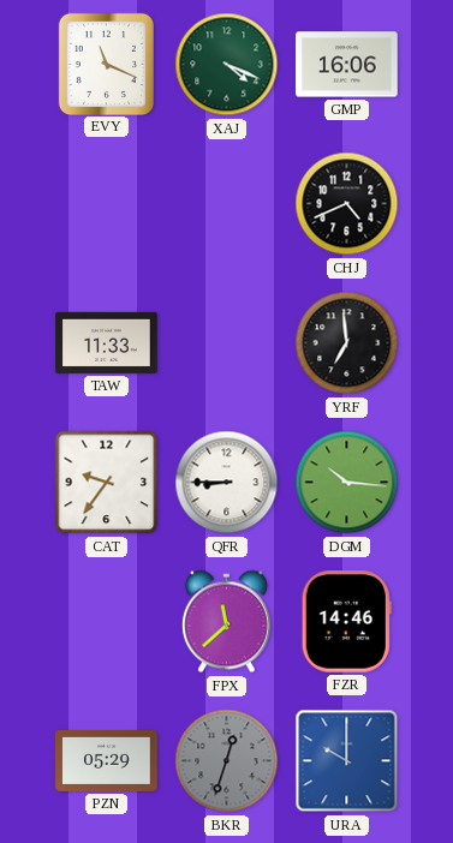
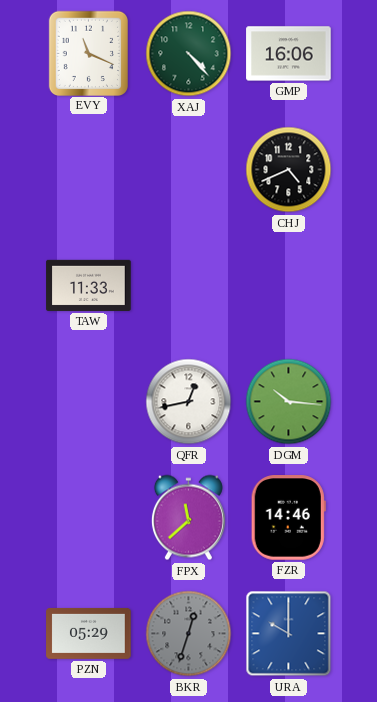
XAJ: 4:19 -> 4:23
YRF: 6:59 -> none
CAT: 9:36 -> none
QFR: 8:45 -> 12:43
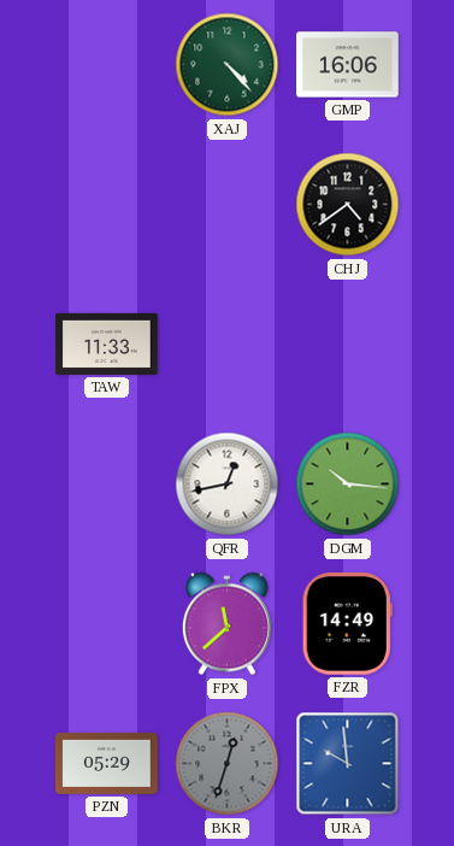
EVY: 11:19 -> none
CHJ: 4:41 -> 4:39
FZR: 14:46 -> 14:49
URA: 10:00 -> 9:59
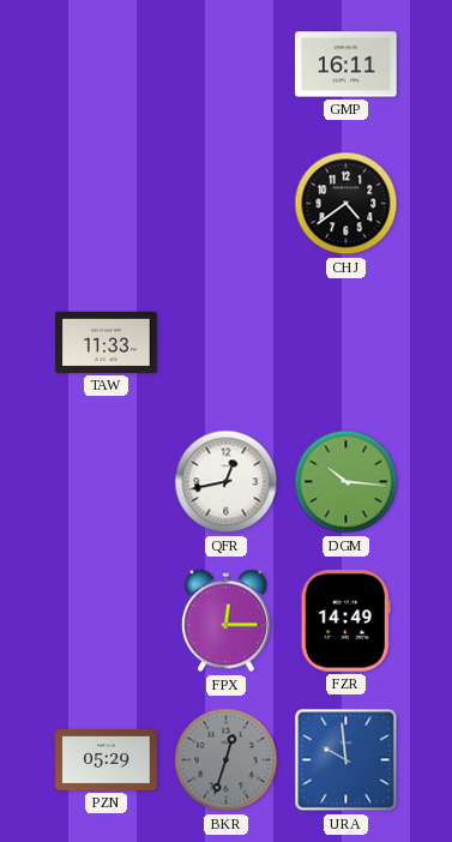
XAJ: 4:23 -> none
GMP: 16:06 -> 16:11
FPX: 11:38 -> 12:15
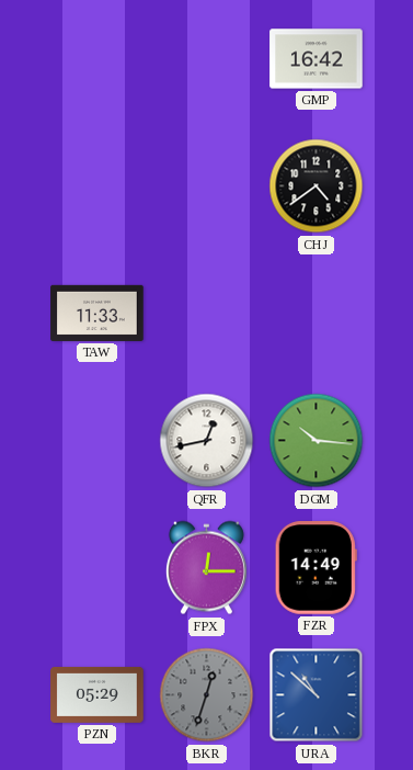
GMP: 16:11 -> 16:42
URA: 9:59 -> 10:52
